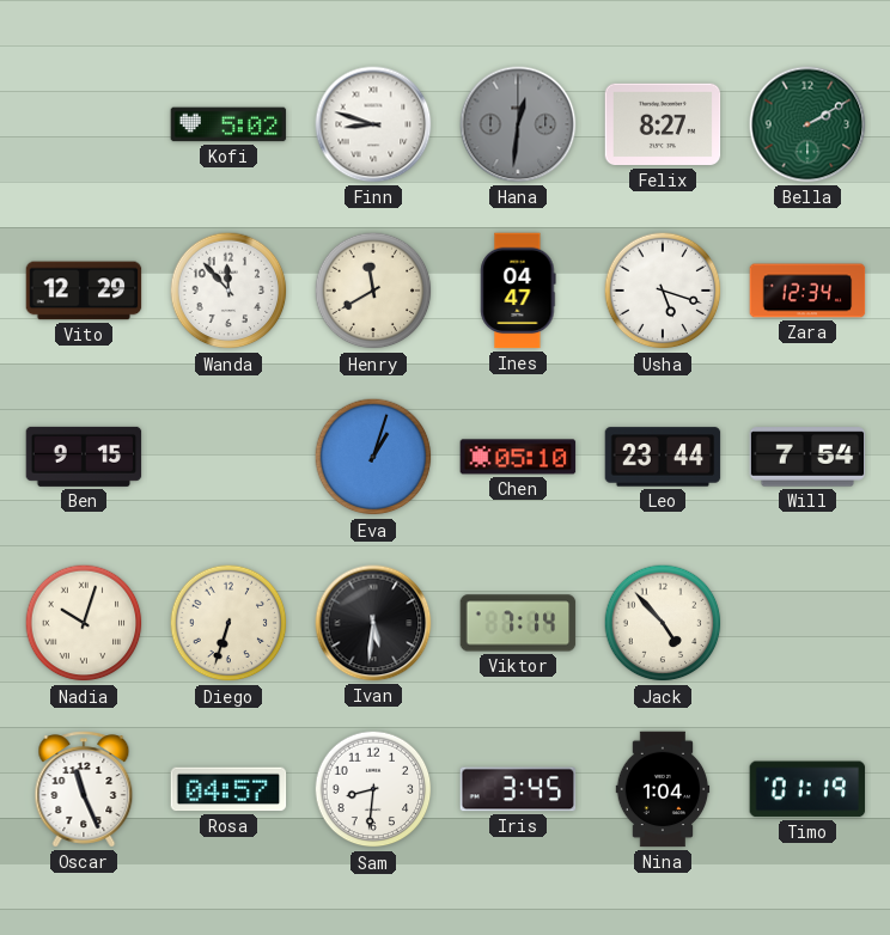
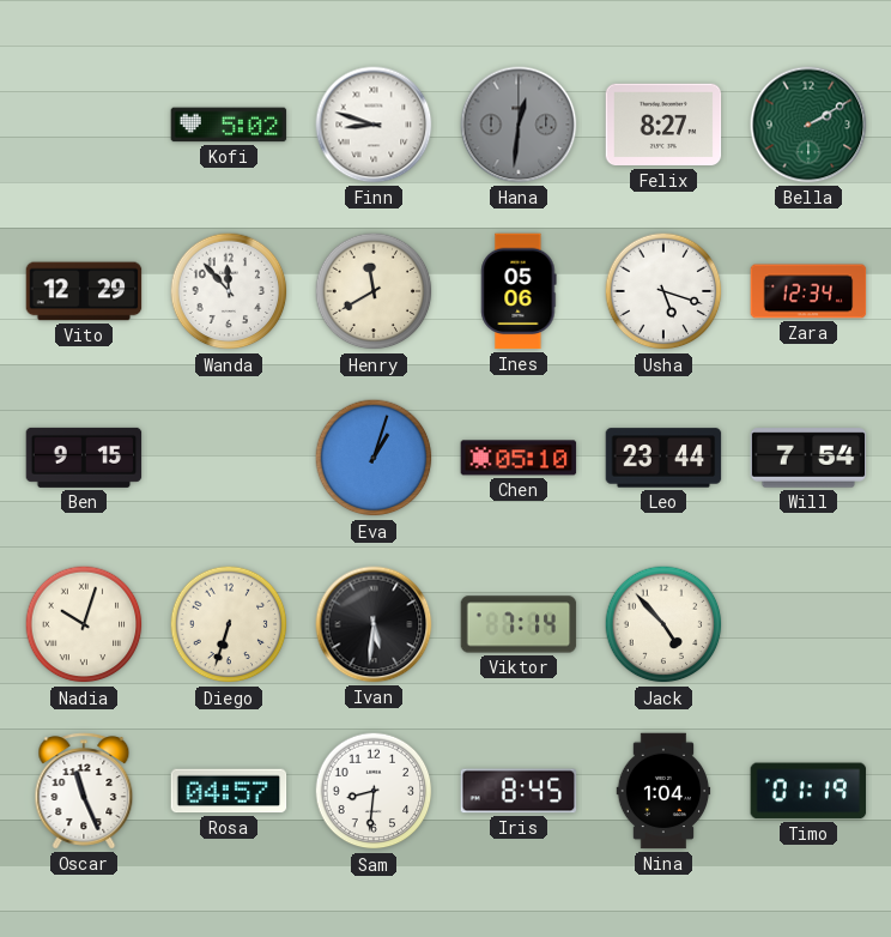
Ines: 04:47 -> 05:06
Iris: 3:45 -> 8:45
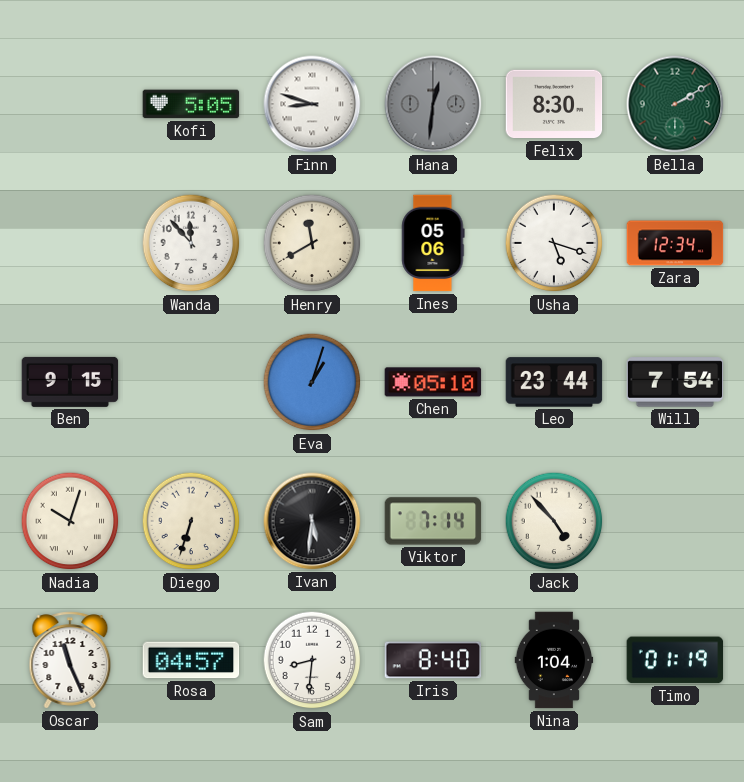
Kofi: 5:02 -> 5:05
Felix: 8:27 -> 8:30
Vito: 12:29 -> none
Iris: 8:45 -> 8:40
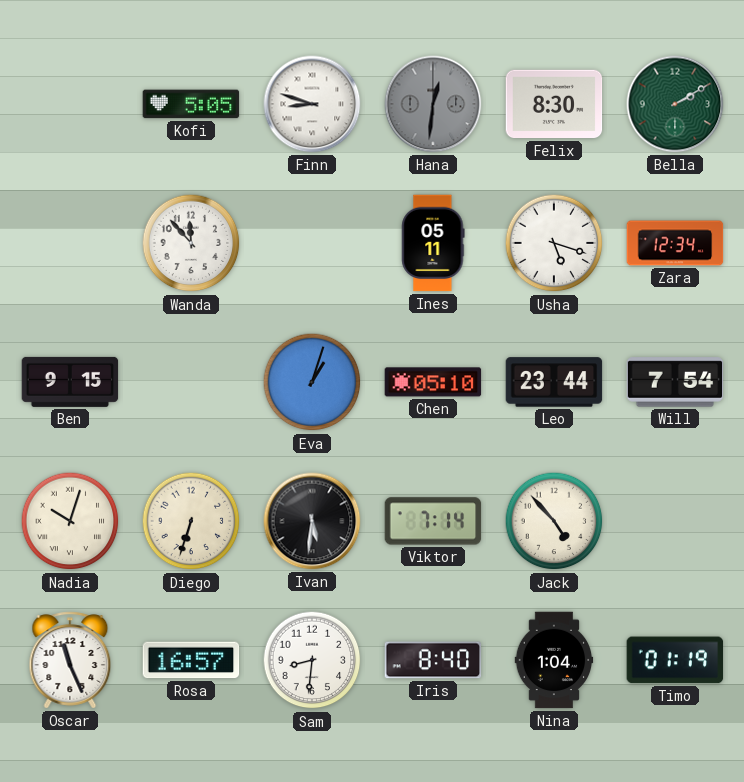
Henry: 11:40 -> none
Ines: 05:06 -> 05:11
Rosa: 04:57 -> 16:57
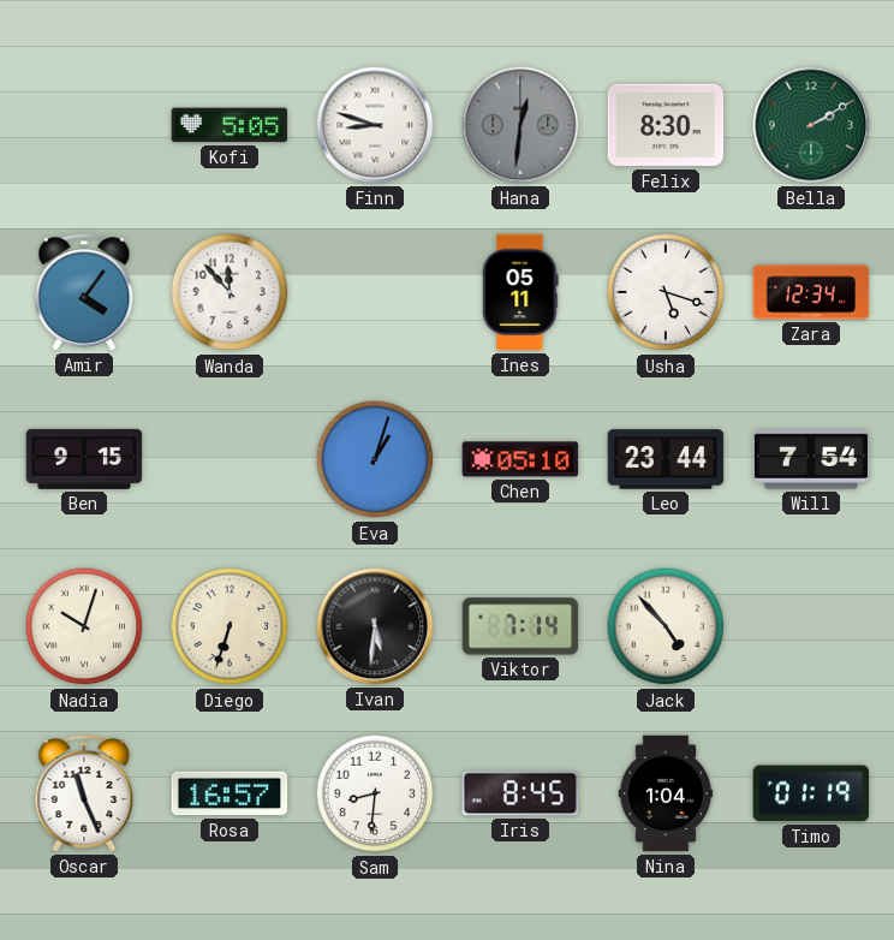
Amir: none -> 4:06
Iris: 8:40 -> 8:45
